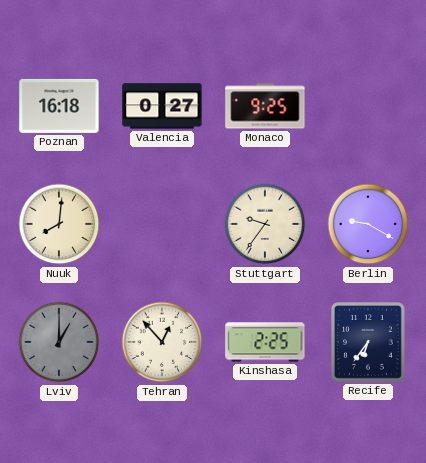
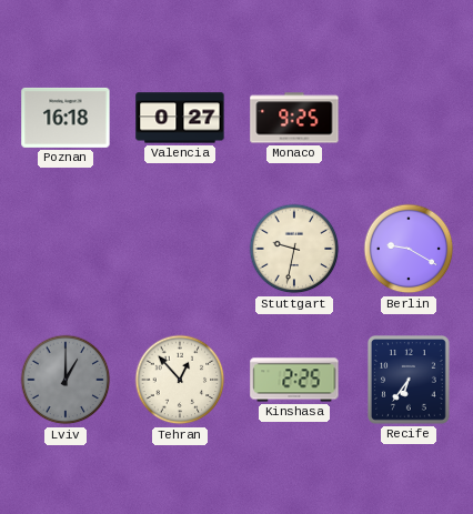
Nuuk: 8:01 -> none
Stuttgart: 9:36 -> 9:32
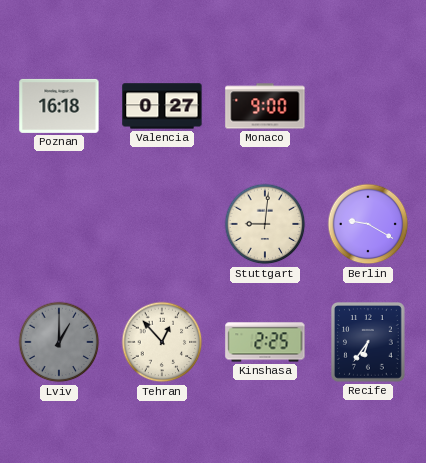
Monaco: 9:25 -> 9:00
Stuttgart: 9:32 -> 9:01
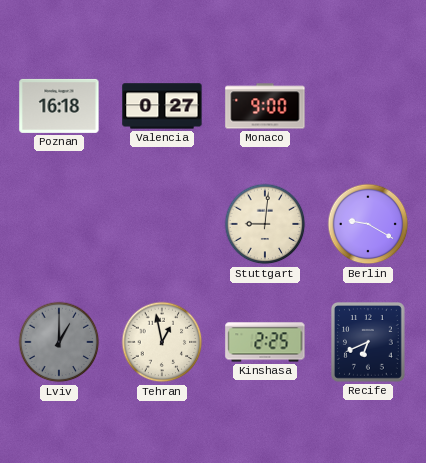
Tehran: 12:53 -> 12:58
Recife: 6:36 -> 6:41
